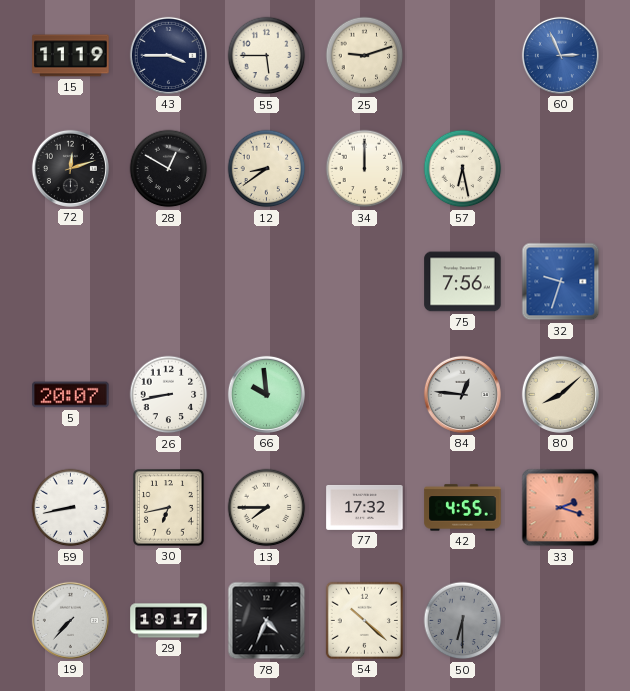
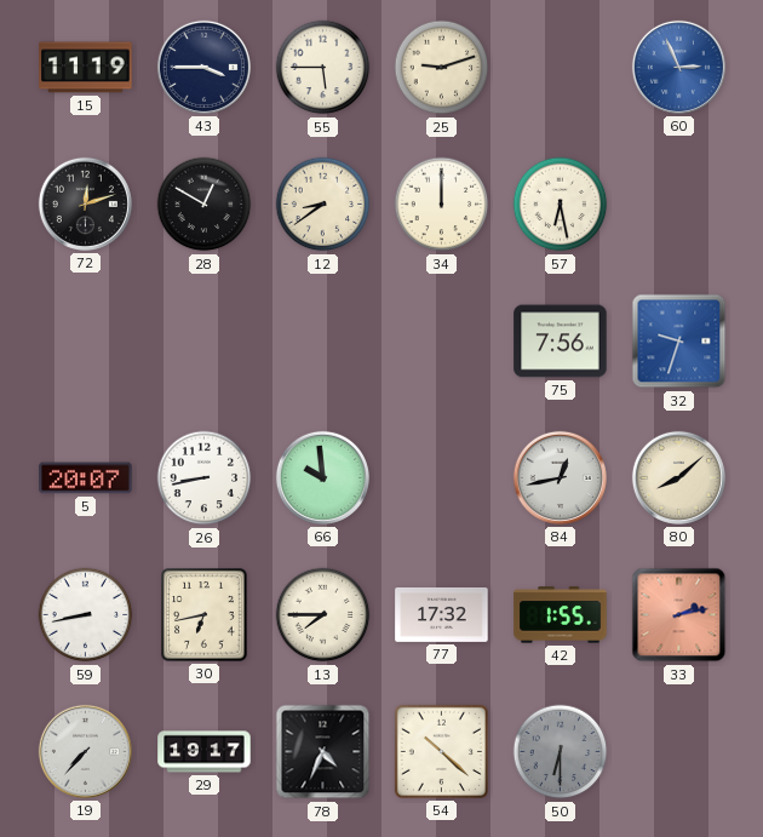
84: 12:46 -> 12:43
42: 4:55 -> 1:55
33: 2:18 -> 2:13
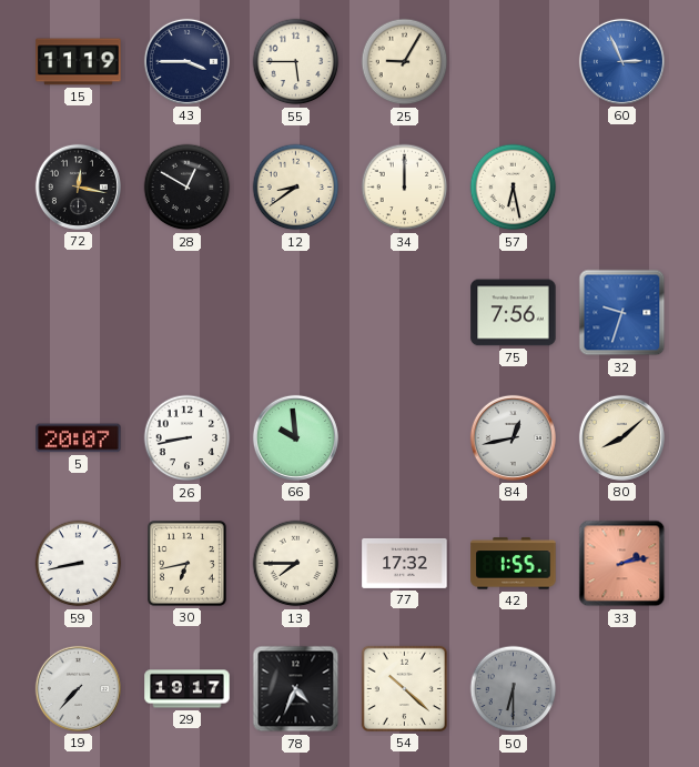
25: 9:12 -> 9:05
72: 12:12 -> 12:17
